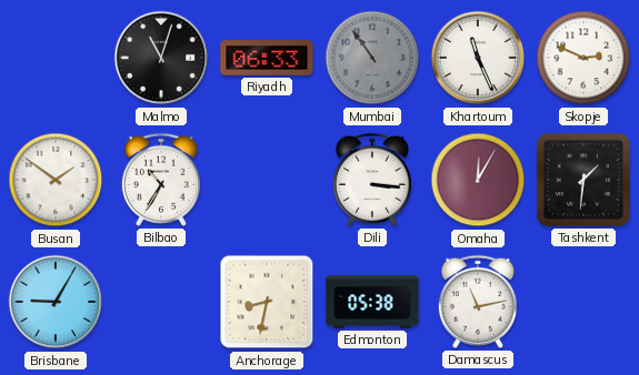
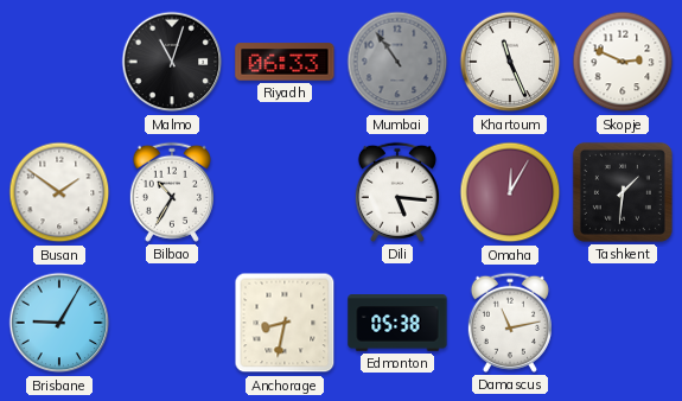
Dili: 3:16 -> 5:16
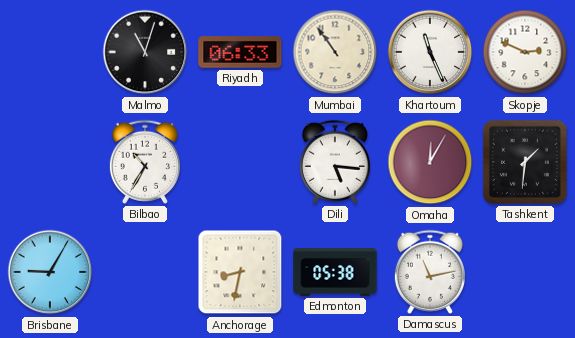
Mumbai dial: grey -> cream
Busan: 1:51 -> none
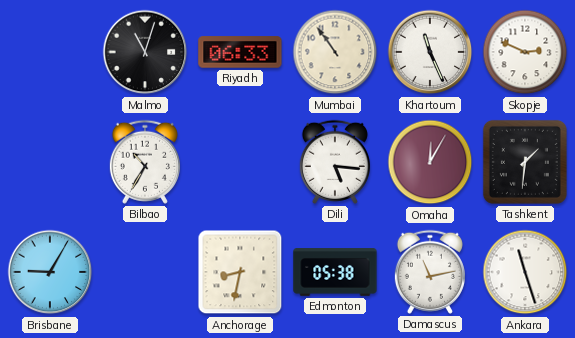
Ankara: none -> 11:27
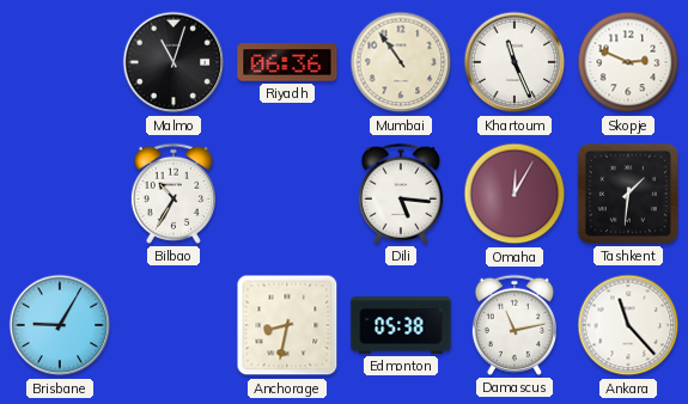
Riyadh: 06:33 -> 06:36
Ankara: 11:27 -> 11:23
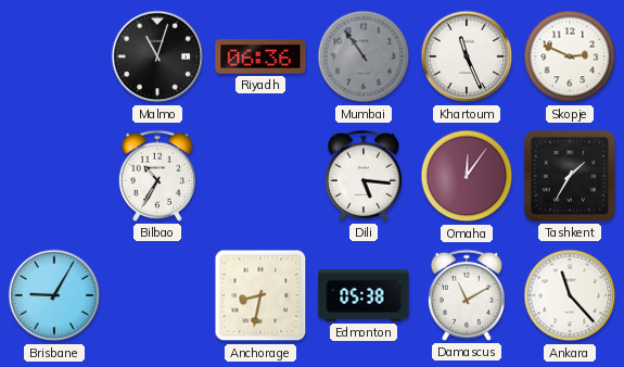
Mumbai dial: cream -> grey
Omaha: 12:05 -> 12:06
Tashkent: 1:31 -> 1:35
Damascus: 11:13 -> 11:10
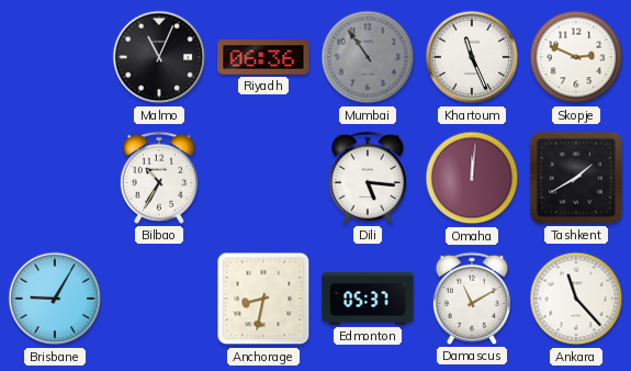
Malmo: 11:03 -> 11:04
Omaha: 12:06 -> 12:01
Tashkent: 1:35 -> 1:40
Edmonton: 05:38 -> 05:37
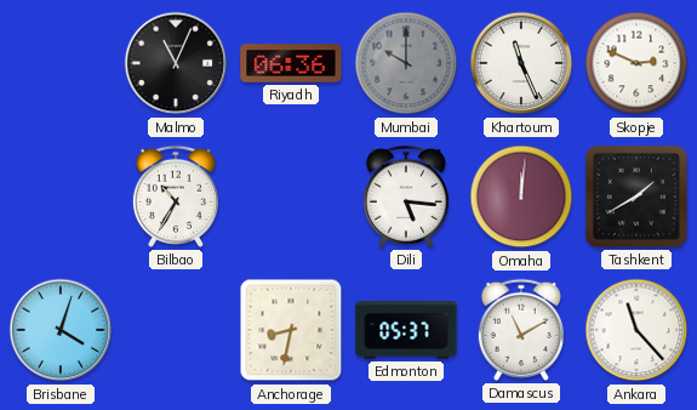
Mumbai: 10:54 -> 10:00
Brisbane: 9:05 -> 4:03
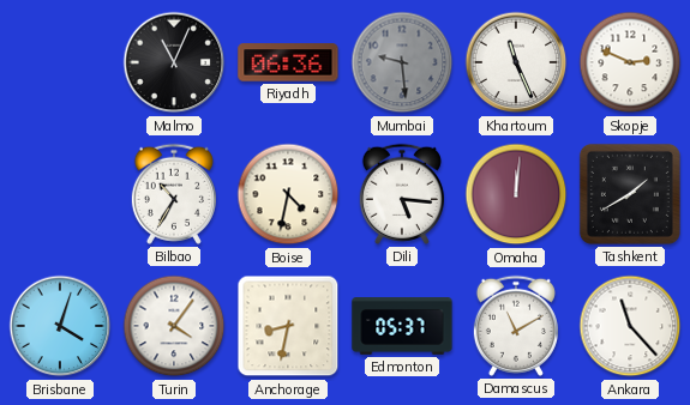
Mumbai: 10:00 -> 9:29
Boise: none -> 4:32
Turin: none -> 4:06
